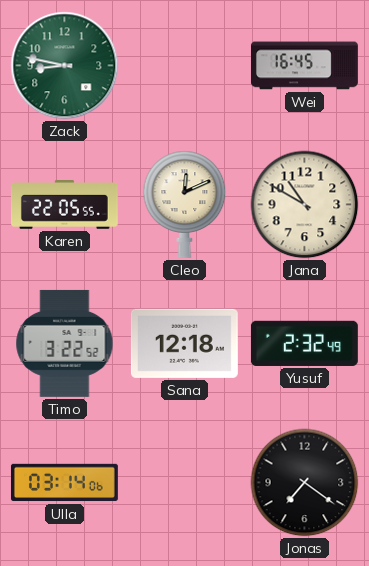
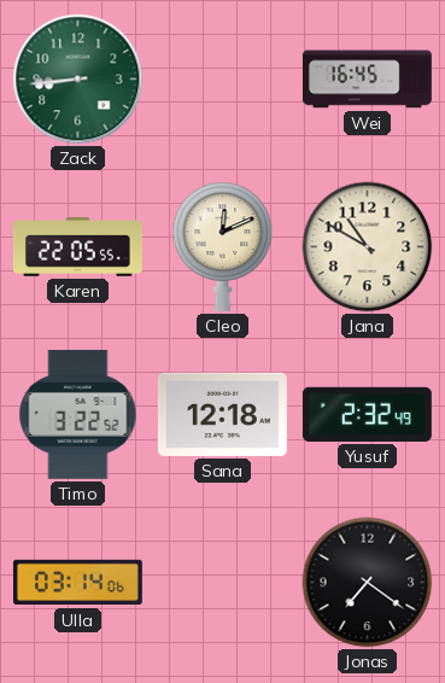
Zack: 8:47 -> 8:44
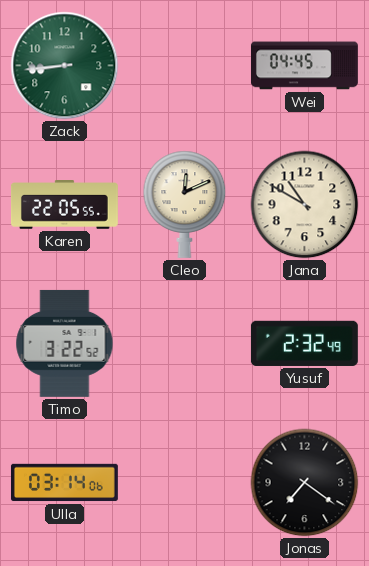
Wei: 16:45 -> 04:45
Sana: 12:18 -> none
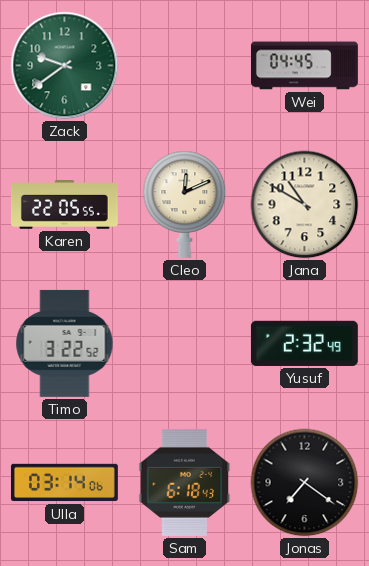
Zack: 8:44 -> 9:39
Sam: none -> 6:18
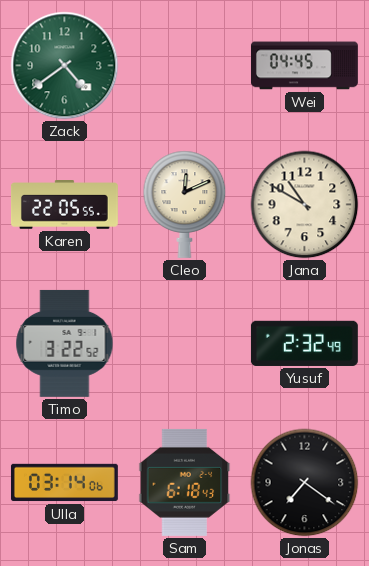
Zack: 9:39 -> 4:39
